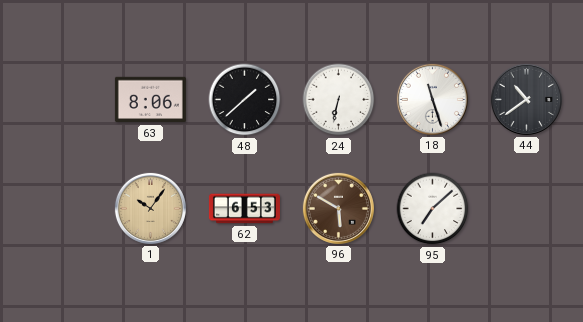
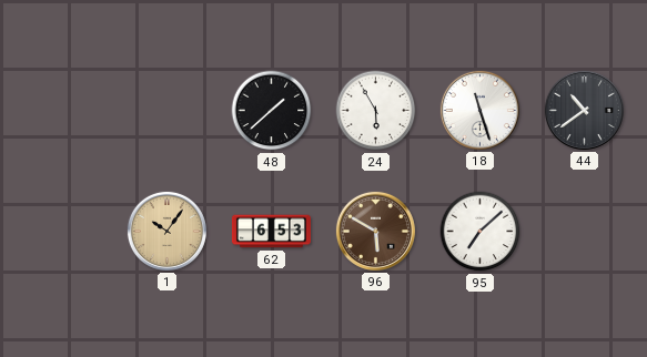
63: 8:06 -> none
24: 6:32 -> 5:55
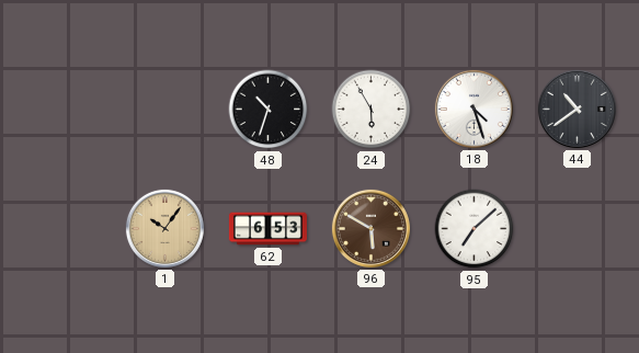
48: 1:38 -> 10:33
18: 11:27 -> 4:27
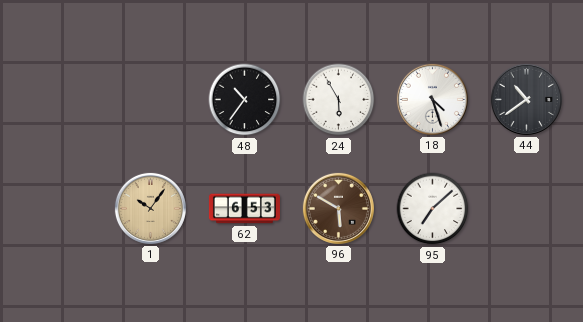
48: 10:33 -> 10:36
